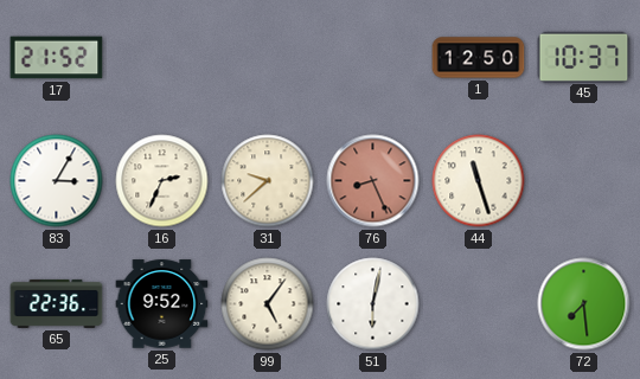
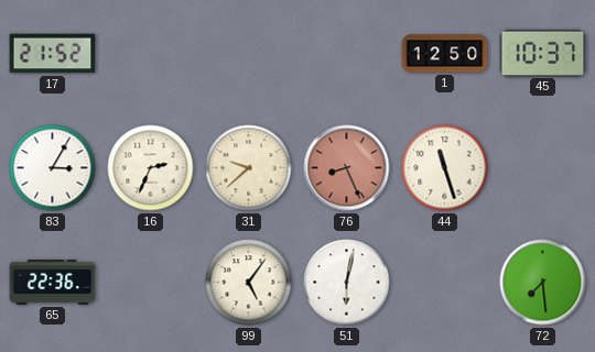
25: 9:52 -> none
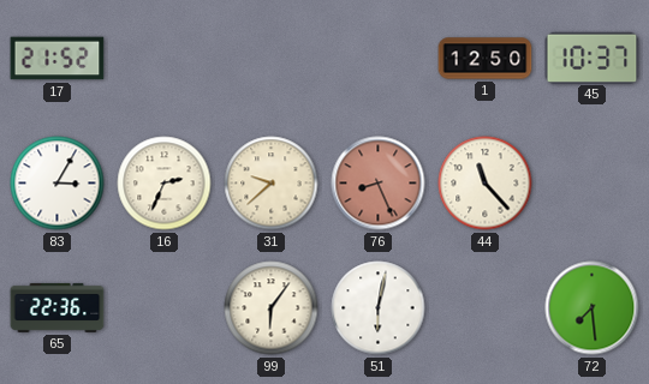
44: 11:27 -> 11:23
99: 5:06 -> 6:06
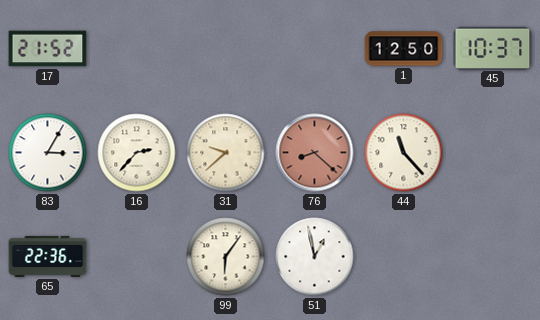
16: 2:34 -> 2:37
76: 8:26 -> 8:22
51: 6:02 -> 12:58
72: 7:29 -> none
